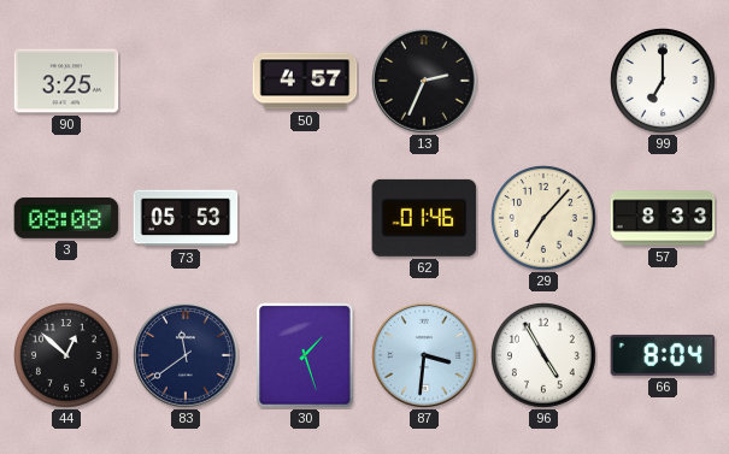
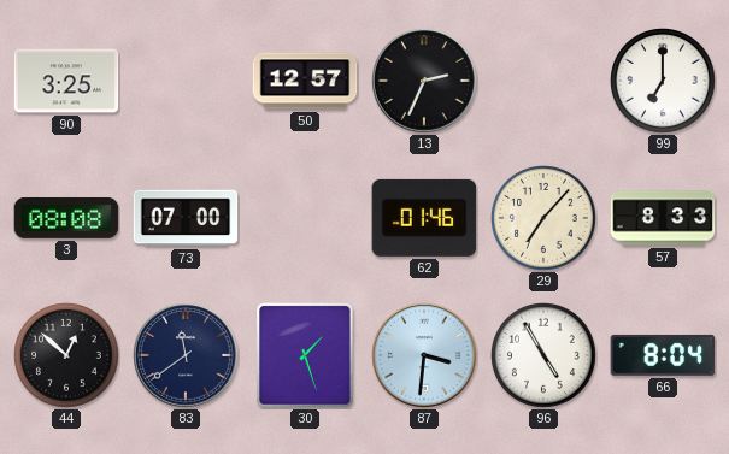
50: 4:57 -> 12:57
73: 05:53 -> 07:00
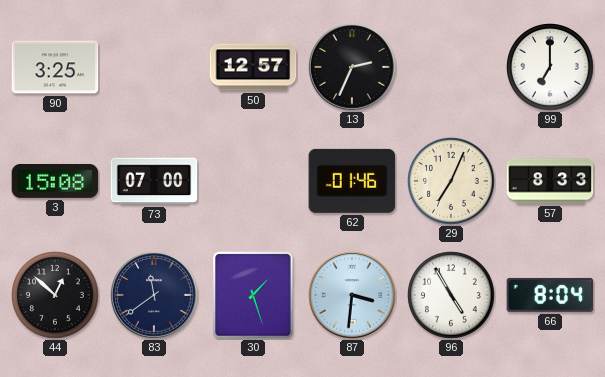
3: 08:08 -> 15:08
29: 7:07 -> 7:04
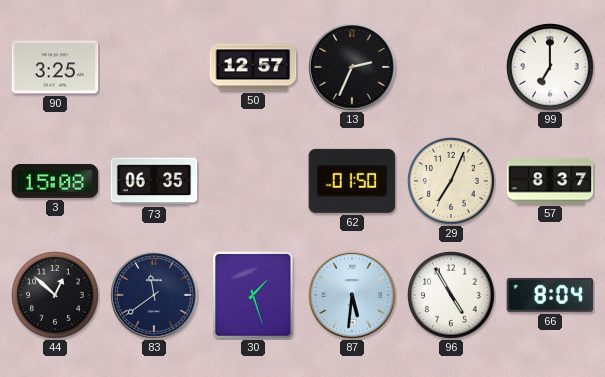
73: 07:00 -> 06:35
62: 01:46 -> 01:50
57: 8:33 -> 8:37
87: 3:31 -> 5:31
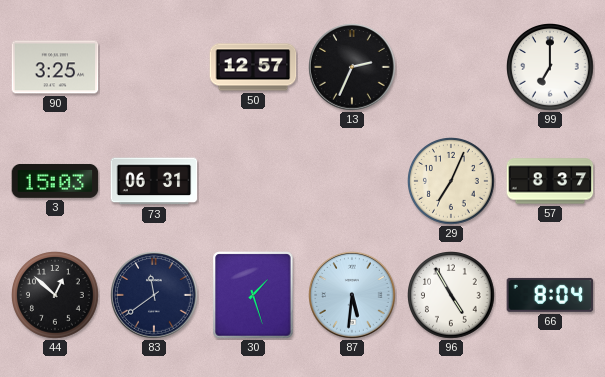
3: 15:08 -> 15:03
73: 06:35 -> 06:31
62: 01:50 -> none
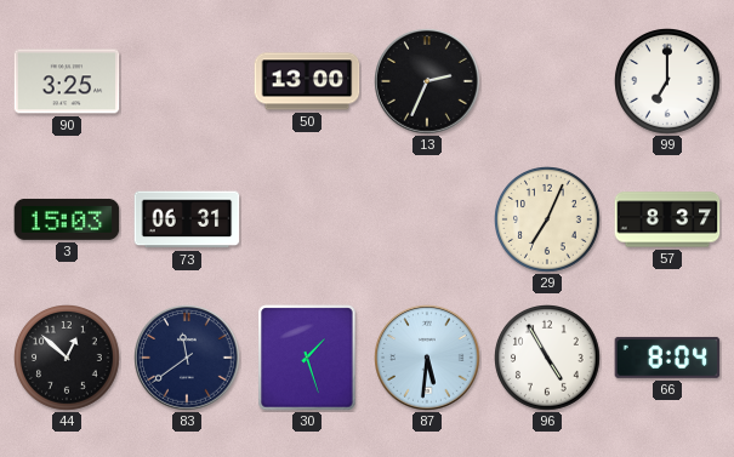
50: 12:57 -> 13:00
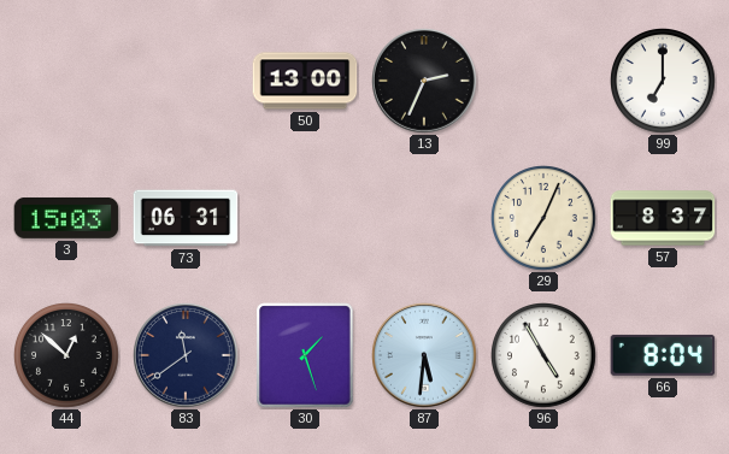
90: 3:25 -> none
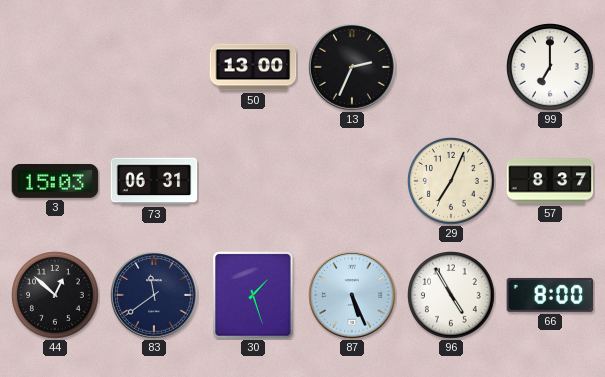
87: 5:31 -> 5:26
66: 8:04 -> 8:00
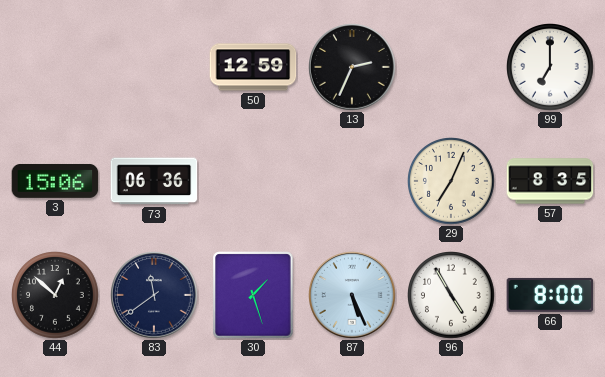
50: 13:00 -> 12:59
3: 15:03 -> 15:06
73: 06:31 -> 06:36
57: 8:37 -> 8:35
